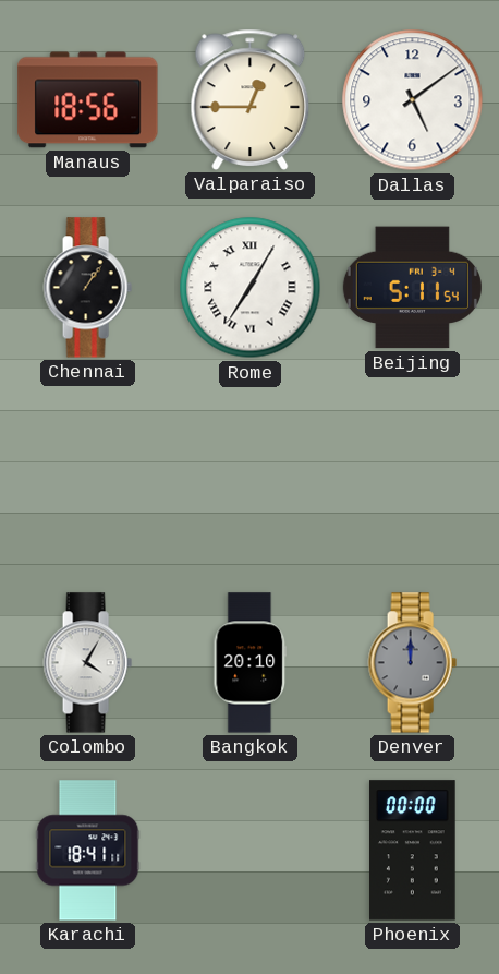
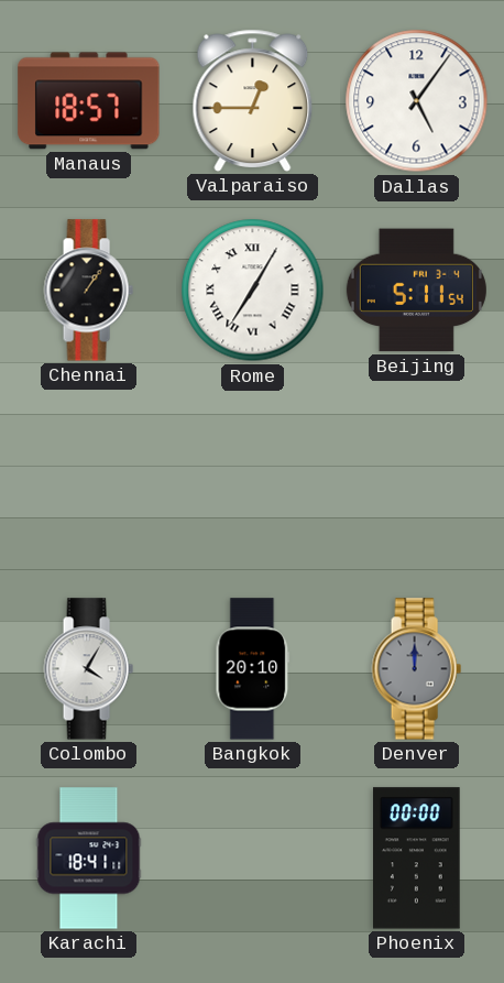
Manaus: 18:56 -> 18:57
Dallas: 5:09 -> 5:06
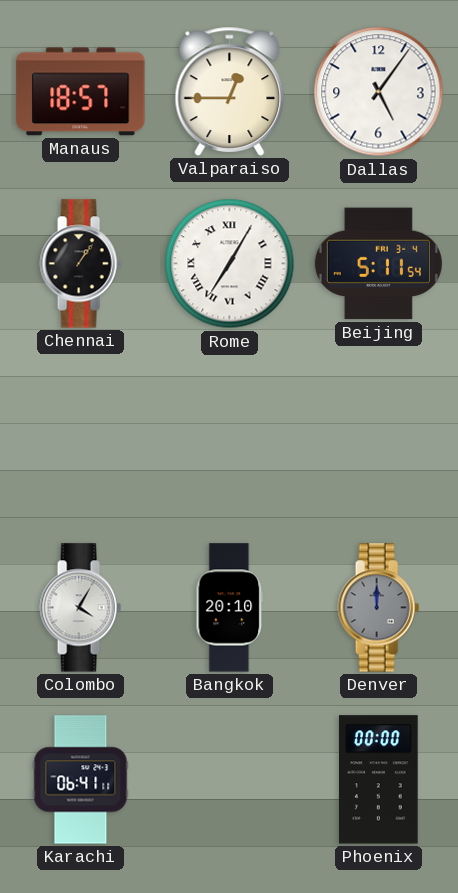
Karachi: 18:41 -> 06:41
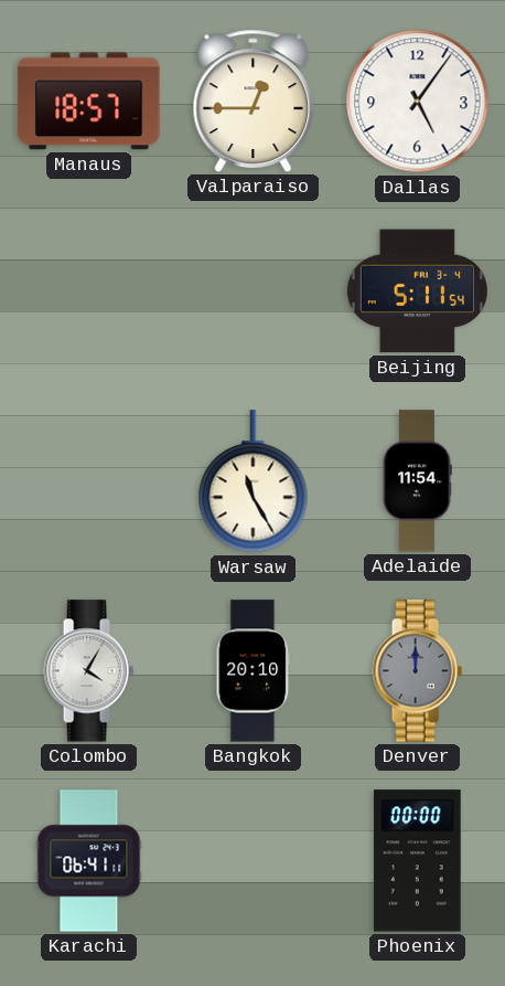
Chennai: 1:06 -> none
Rome: 7:05 -> none
Warsaw: none -> 11:25
Adelaide: none -> 11:54
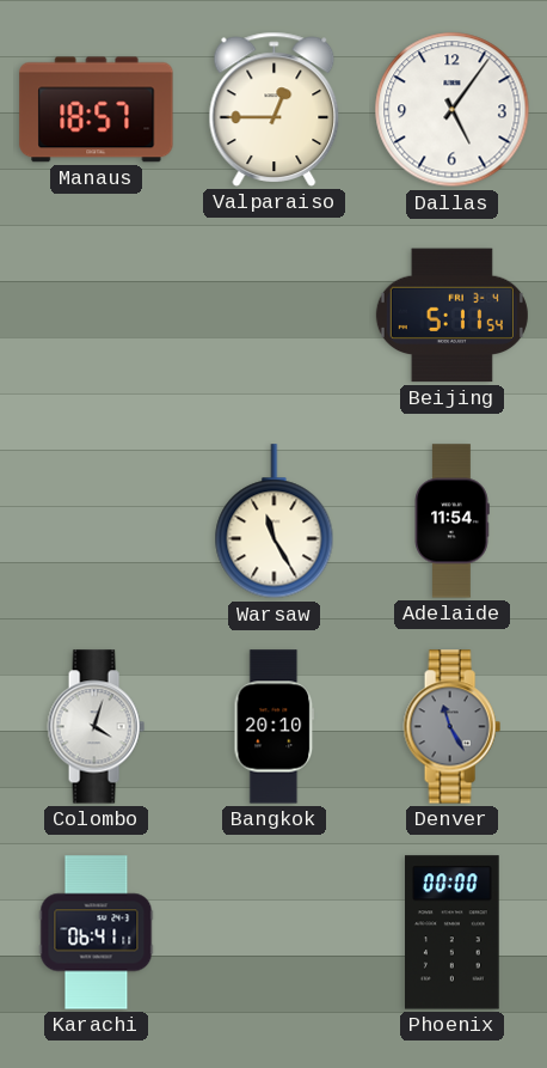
Colombo: 4:05 -> 4:03
Denver: 12:00 -> 11:25
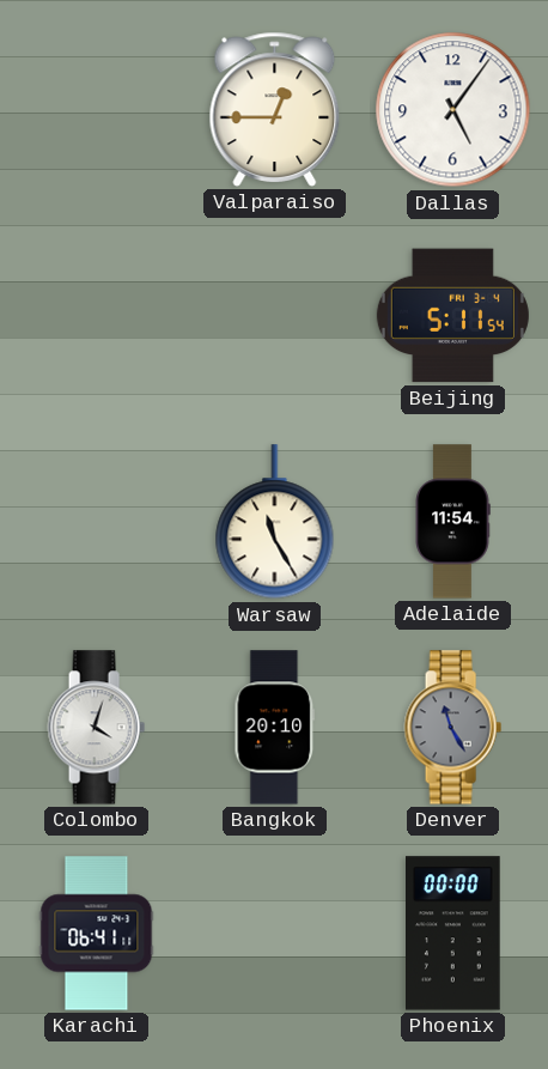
Manaus: 18:57 -> none
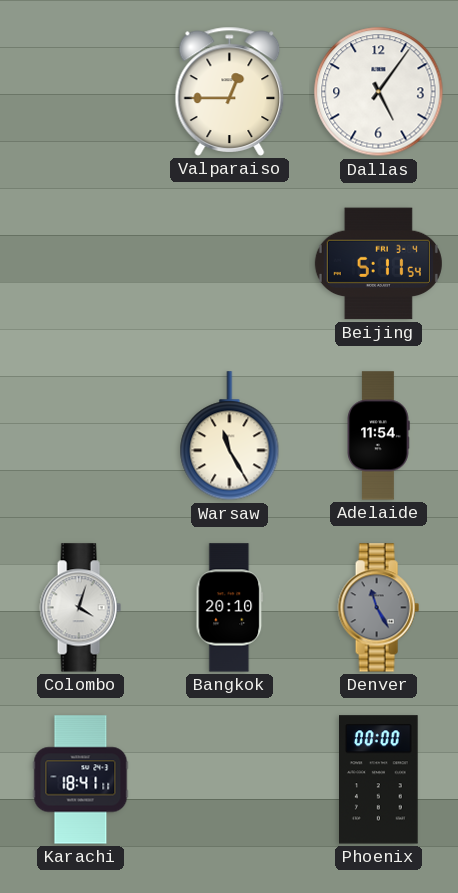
Karachi: 06:41 -> 18:41
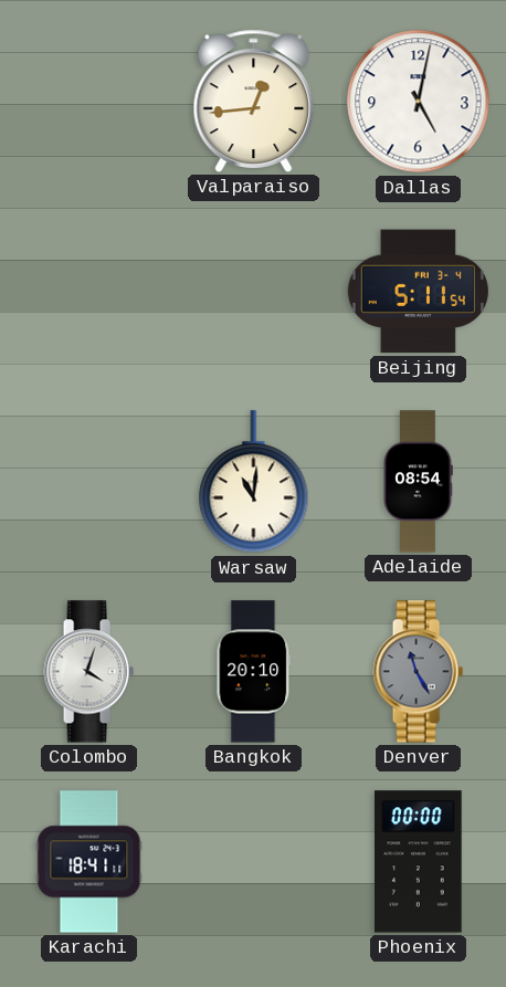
Valparaiso: 12:45 -> 12:44
Dallas: 5:06 -> 5:02
Warsaw: 11:25 -> 11:01
Adelaide: 11:54 -> 08:54
